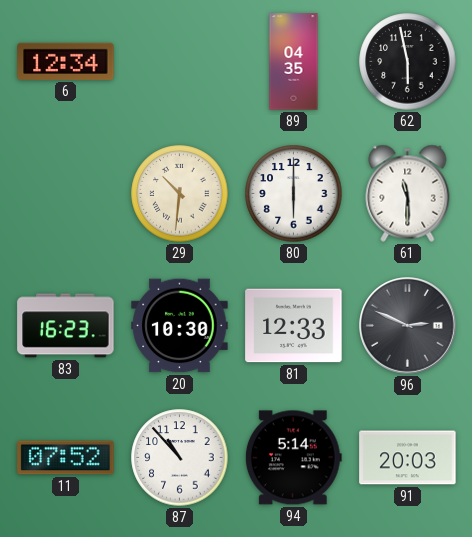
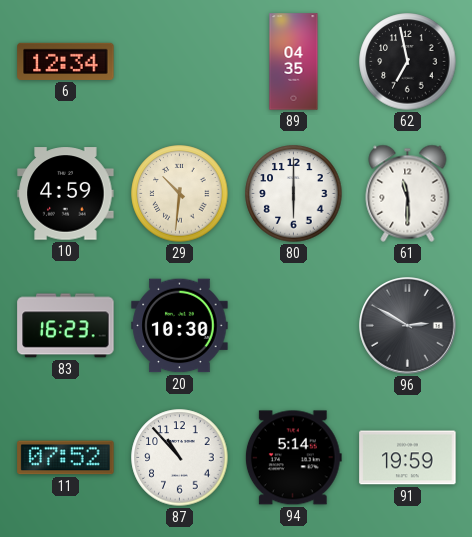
62: 5:58 -> 6:58
10: none -> 4:59
81: 12:33 -> none
96: 2:49 -> 2:50
91: 20:03 -> 19:59
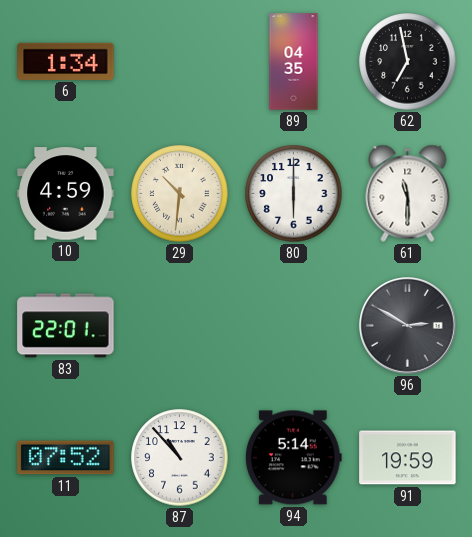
6: 12:34 -> 1:34
83: 16:23 -> 22:01
20: 10:30 -> none
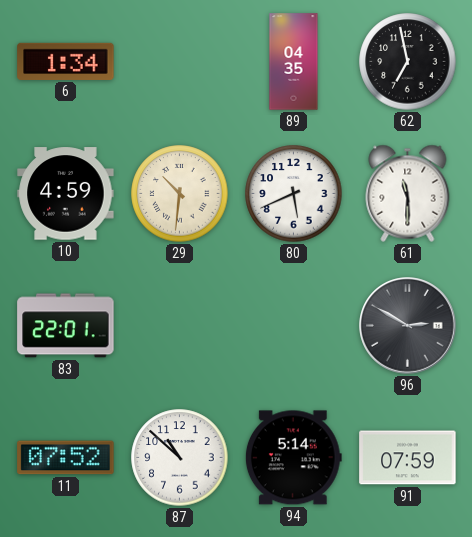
80: 6:00 -> 5:41
87: 10:53 -> 10:52
91: 19:59 -> 07:59
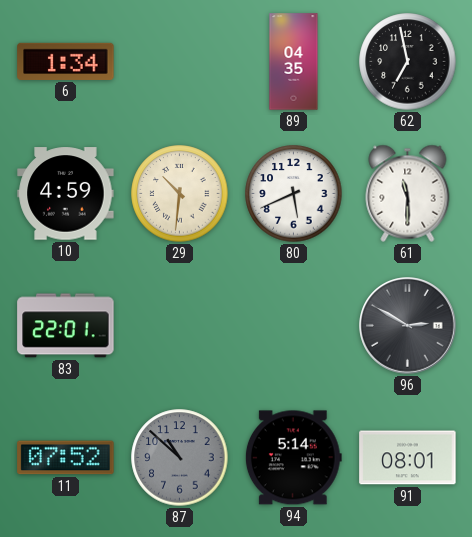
87 dial: white -> grey
91: 07:59 -> 08:01
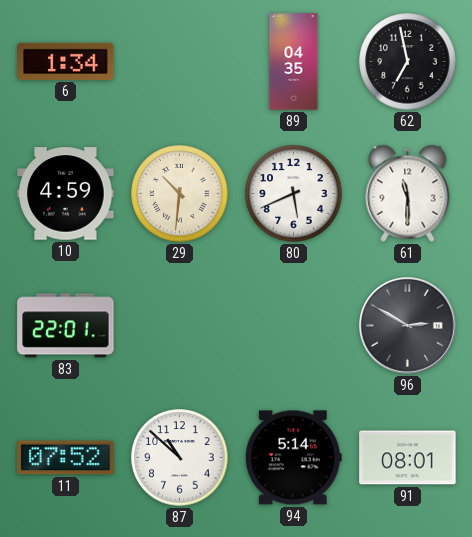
87 dial: grey -> white
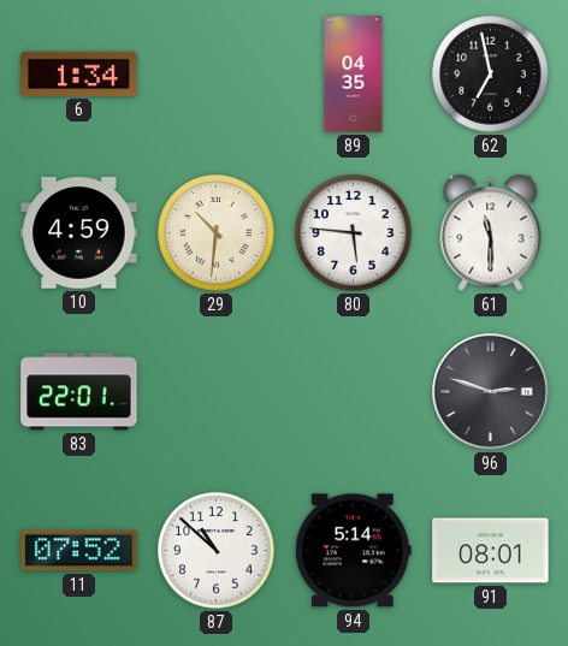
80: 5:41 -> 5:46
96: 2:50 -> 2:48
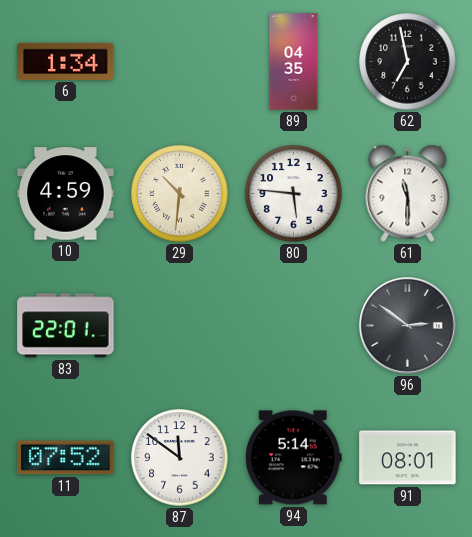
96: 2:48 -> 2:51
87: 10:52 -> 11:51
